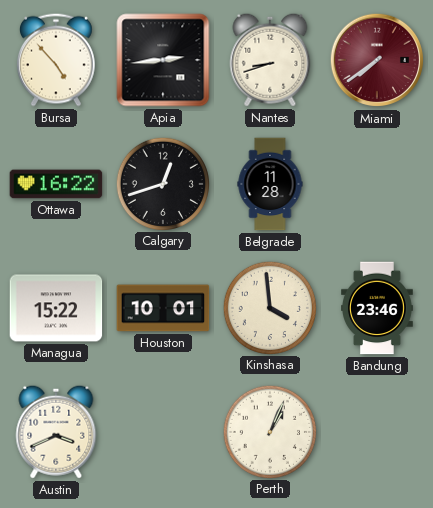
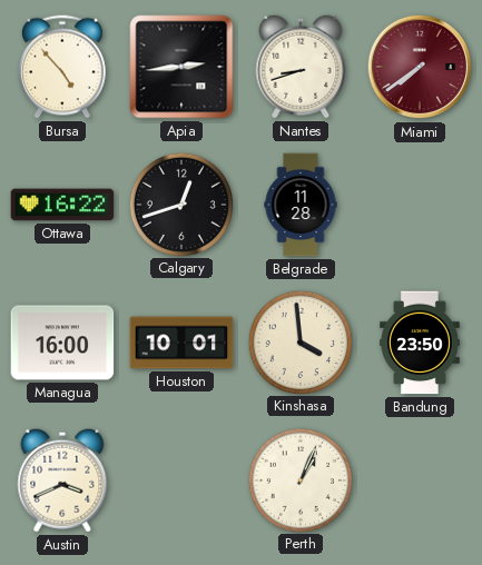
Managua: 15:22 -> 16:00
Bandung: 23:46 -> 23:50
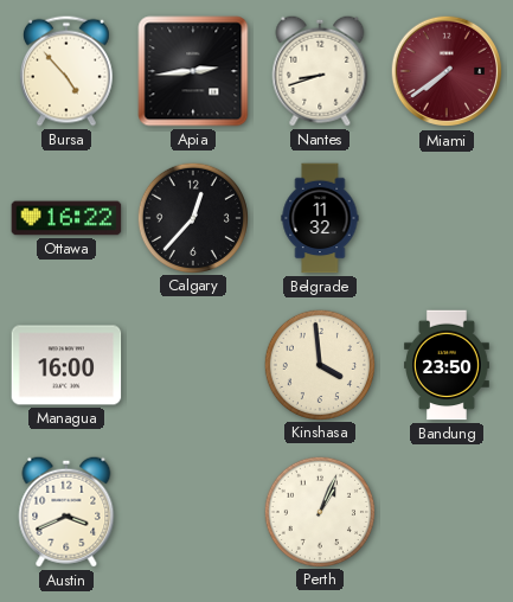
Calgary: 12:42 -> 12:37
Belgrade: 11:28 -> 11:32
Houston: 10:01 -> none
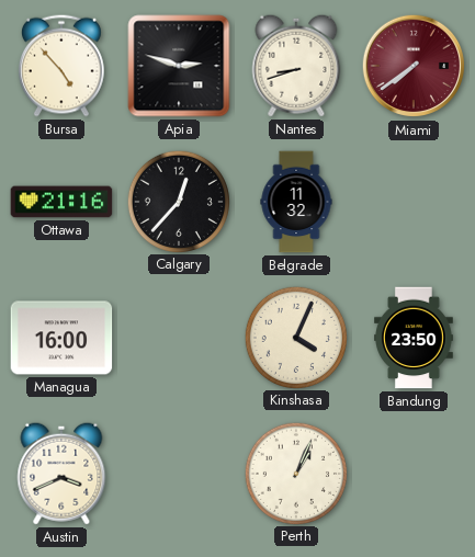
Apia: 2:44 -> 2:48
Ottawa: 16:22 -> 21:16
Kinshasa: 3:59 -> 4:04
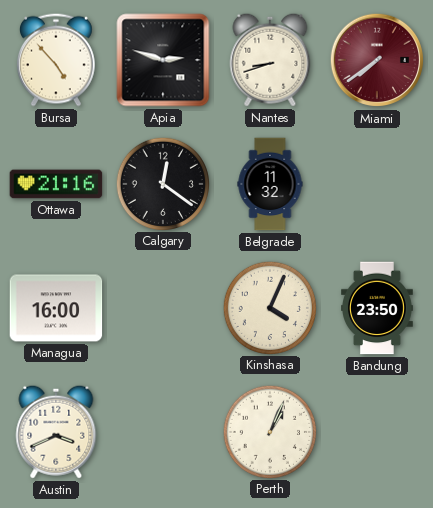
Calgary: 12:37 -> 12:21
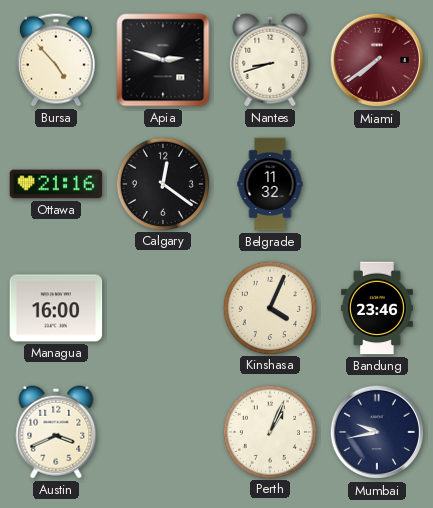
Bandung: 23:50 -> 23:46
Mumbai: none -> 9:43
